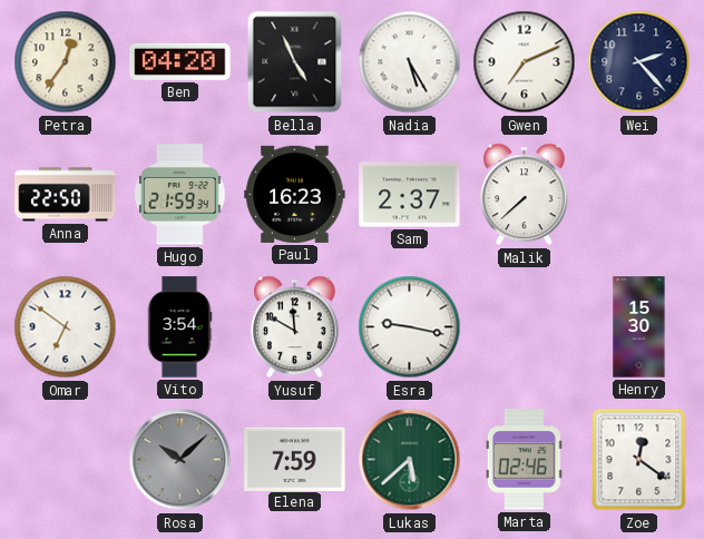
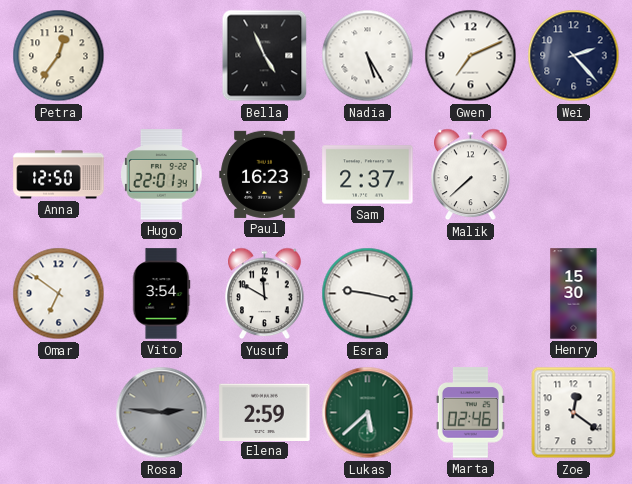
Ben: 04:20 -> none
Anna: 22:50 -> 12:50
Hugo: 21:59 -> 22:01
Rosa: 10:08 -> 2:46
Elena: 7:59 -> 2:59
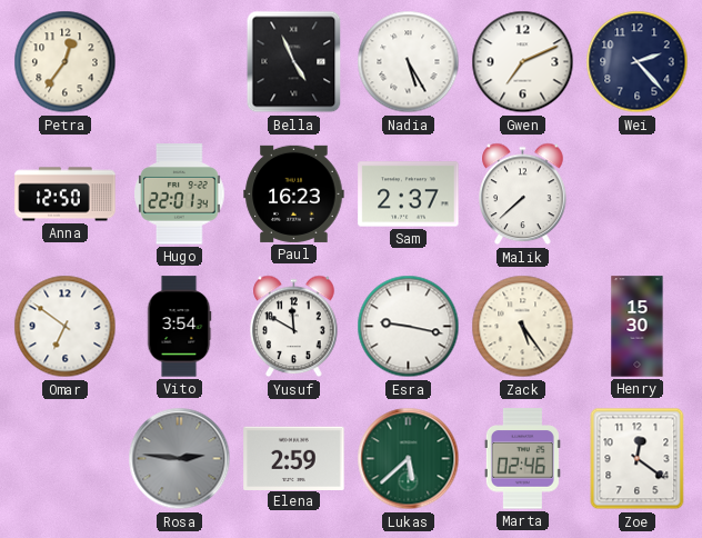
Zack: none -> 5:24
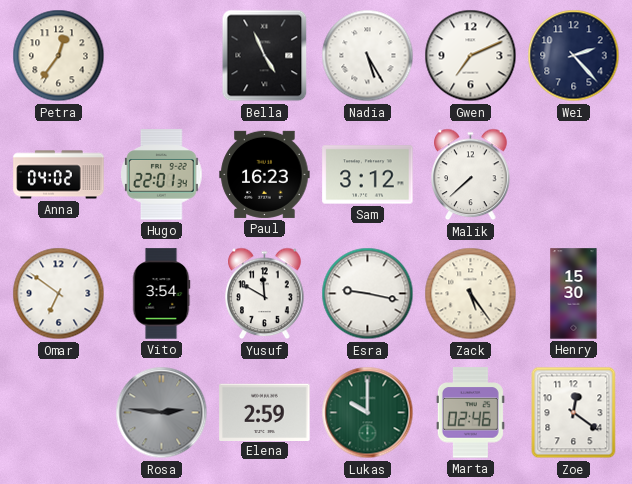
Anna: 12:50 -> 04:02
Sam: 2:37 -> 3:12
Lukas: 5:38 -> 10:00
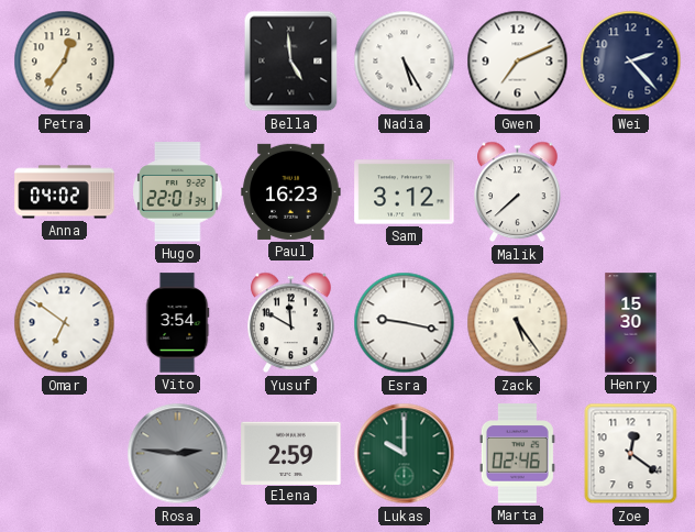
Bella: 4:56 -> 4:59
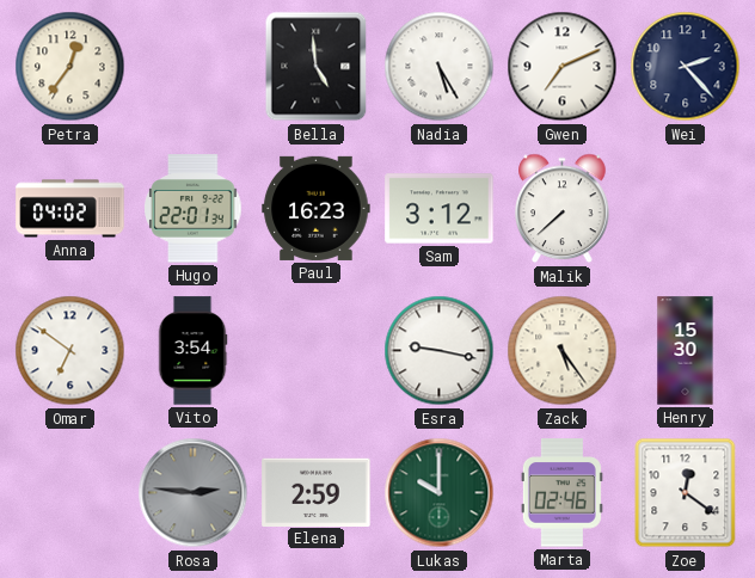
Yusuf: 11:50 -> none
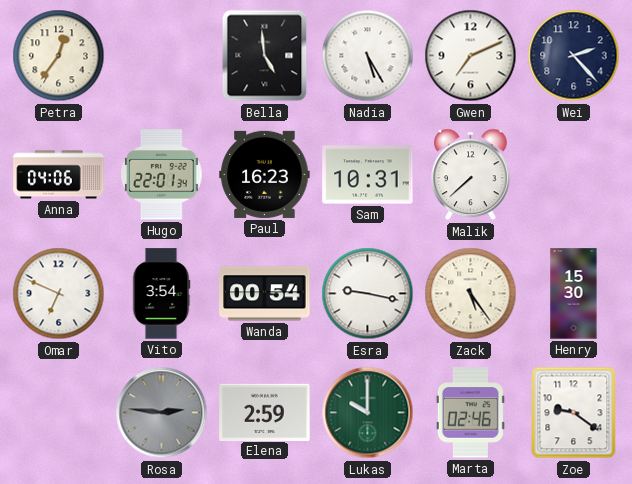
Anna: 04:02 -> 04:06
Sam: 3:12 -> 10:31
Omar: 6:51 -> 6:49
Wanda: none -> 00:54
Zoe: 12:21 -> 9:21
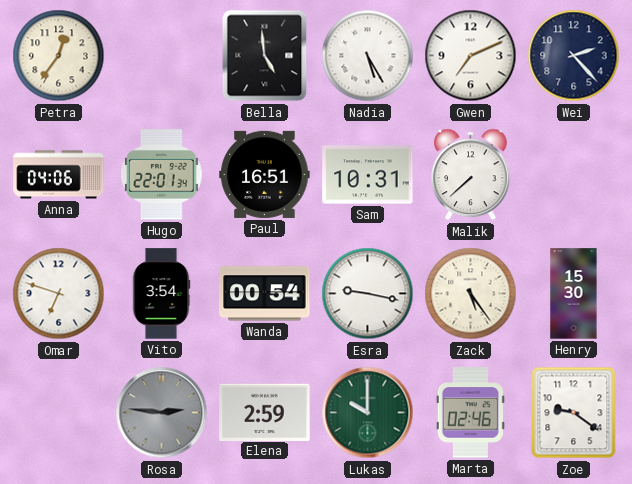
Paul: 16:23 -> 16:51
Omar: 6:49 -> 6:48
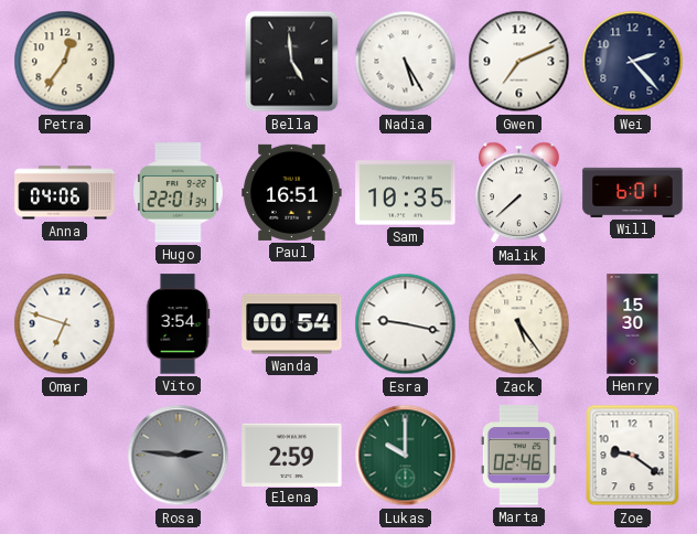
Sam: 10:31 -> 10:35
Will: none -> 6:01
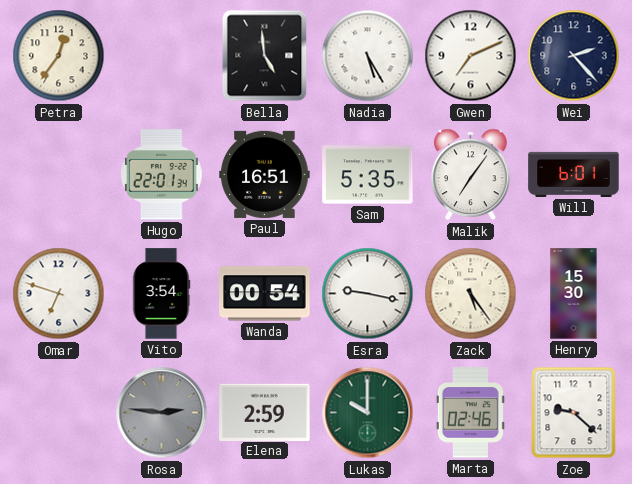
Anna: 04:06 -> none
Sam: 10:35 -> 5:35
Malik: 7:38 -> 7:06
Zoe: 9:21 -> 9:22
